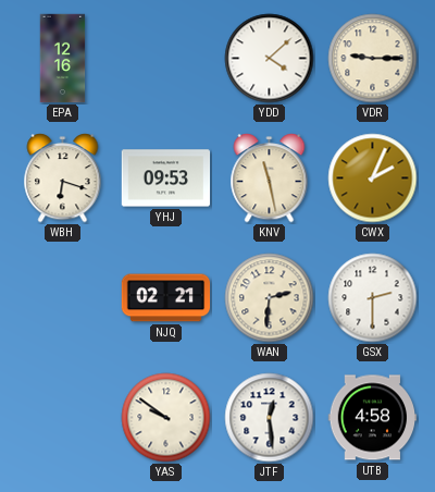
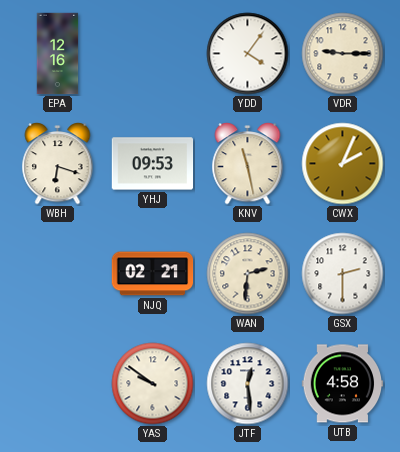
YDD: 4:08 -> 4:06
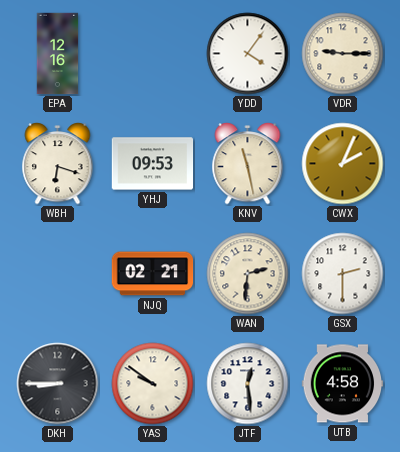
DKH: none -> 8:45
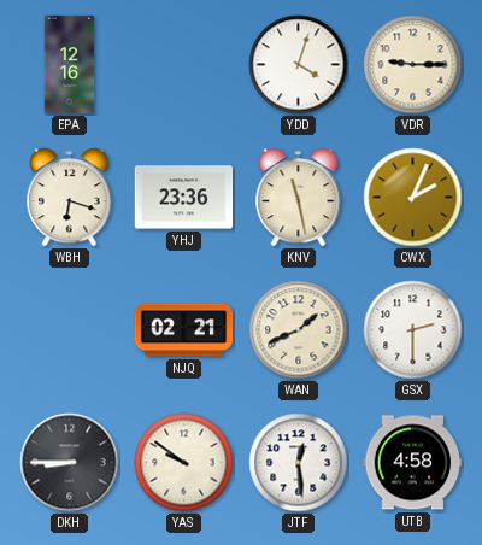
YDD: 4:06 -> 4:03
YHJ: 09:53 -> 23:36
WAN: 2:31 -> 1:41
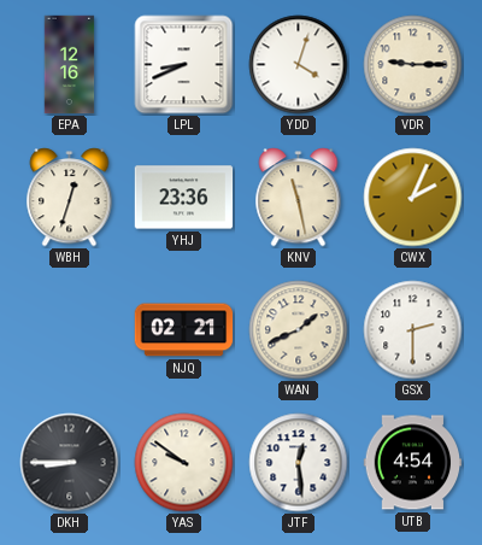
LPL: none -> 8:41
WBH: 6:18 -> 12:33
UTB: 4:58 -> 4:54
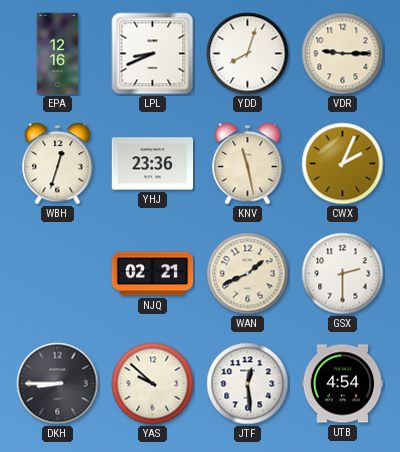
YDD: 4:03 -> 8:03
YAS: 9:51 -> 9:52
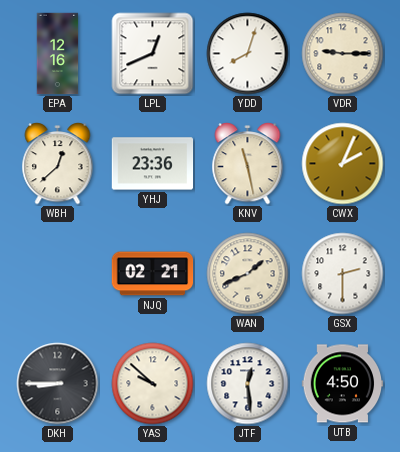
LPL: 8:41 -> 12:41
WBH: 12:33 -> 12:38
UTB: 4:54 -> 4:50
